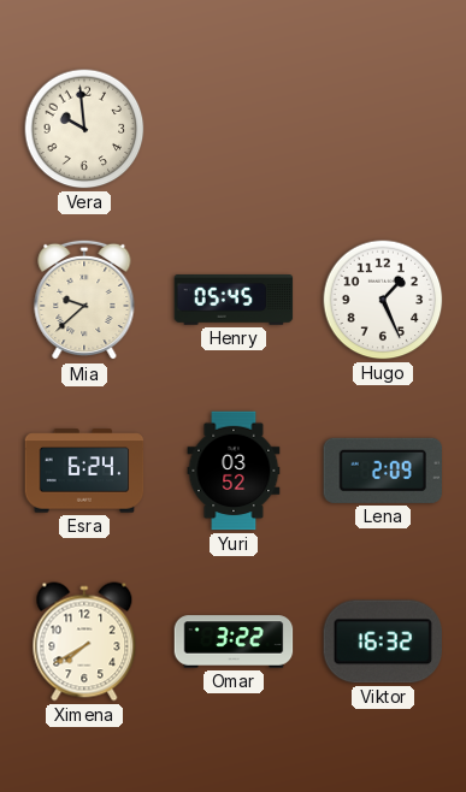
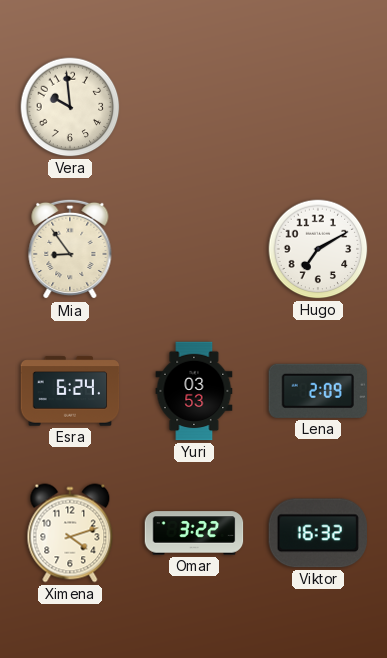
Mia: 9:38 -> 8:54
Henry: 05:45 -> none
Hugo: 1:26 -> 7:10
Yuri: 03:52 -> 03:53
Ximena: 7:40 -> 4:12
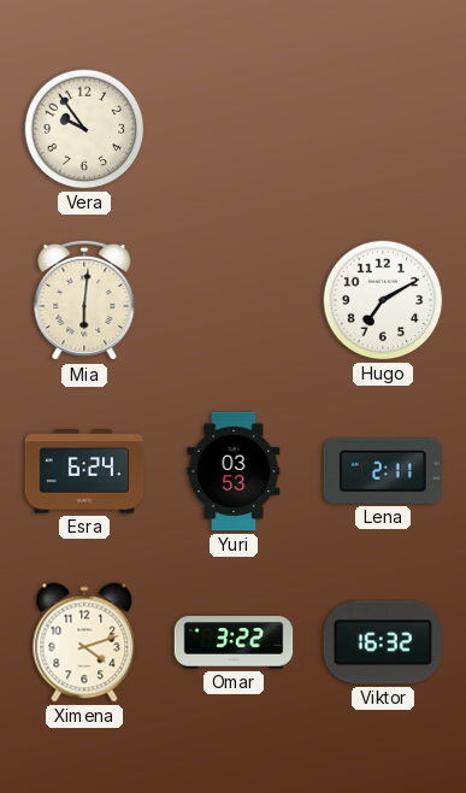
Vera: 9:59 -> 9:54
Mia: 8:54 -> 6:01
Lena: 2:09 -> 2:11
